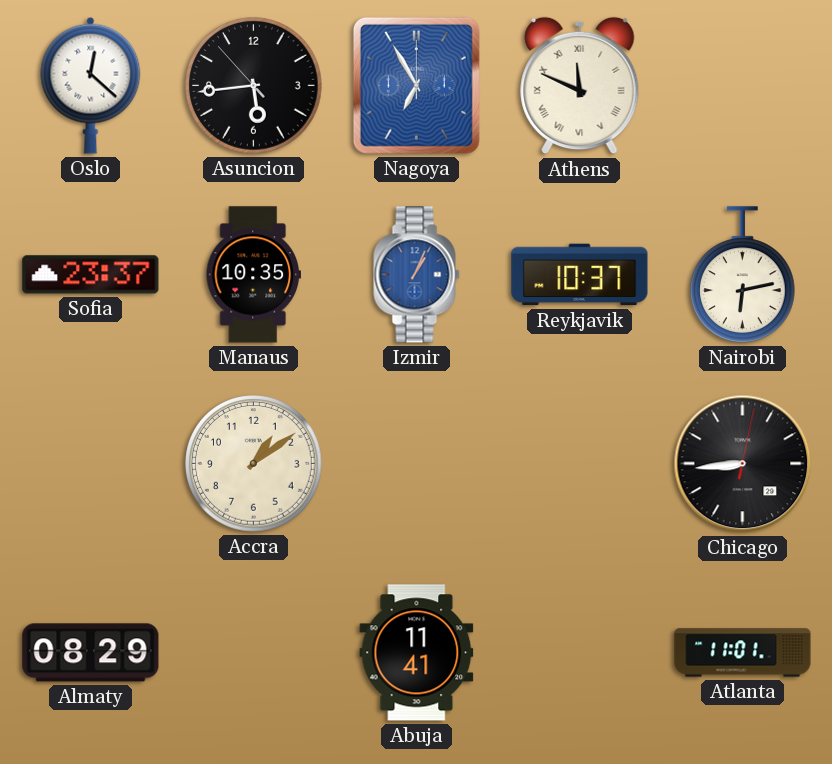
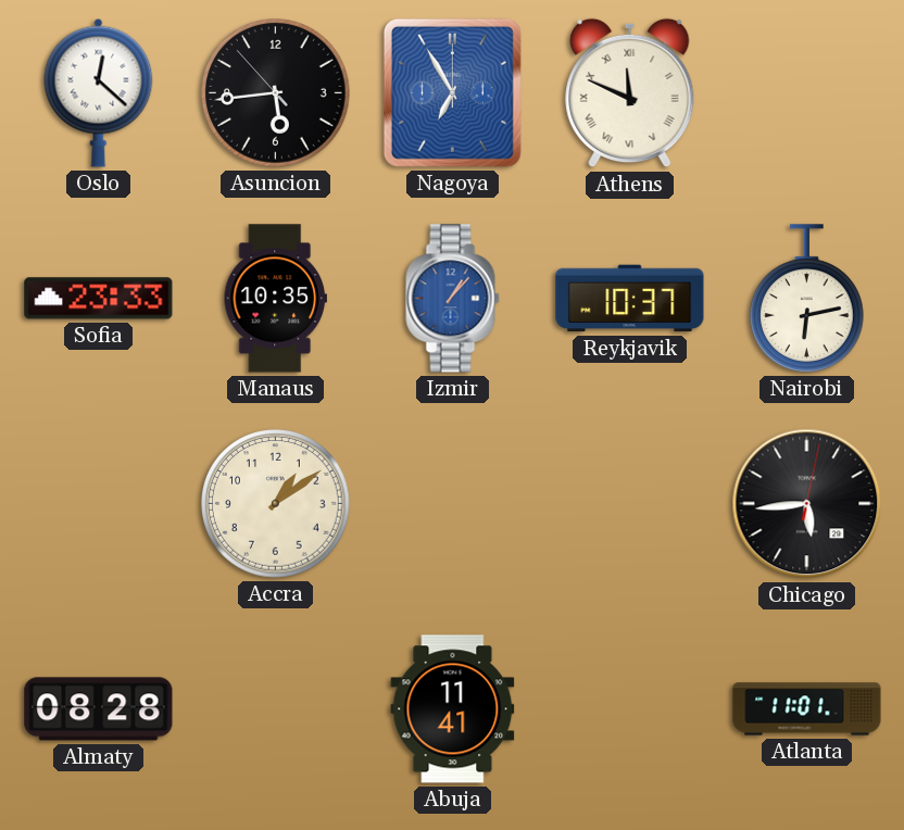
Sofia: 23:37 -> 23:33
Izmir: 1:04 -> 1:07
Chicago: 8:44 -> 5:44
Almaty: 08:29 -> 08:28
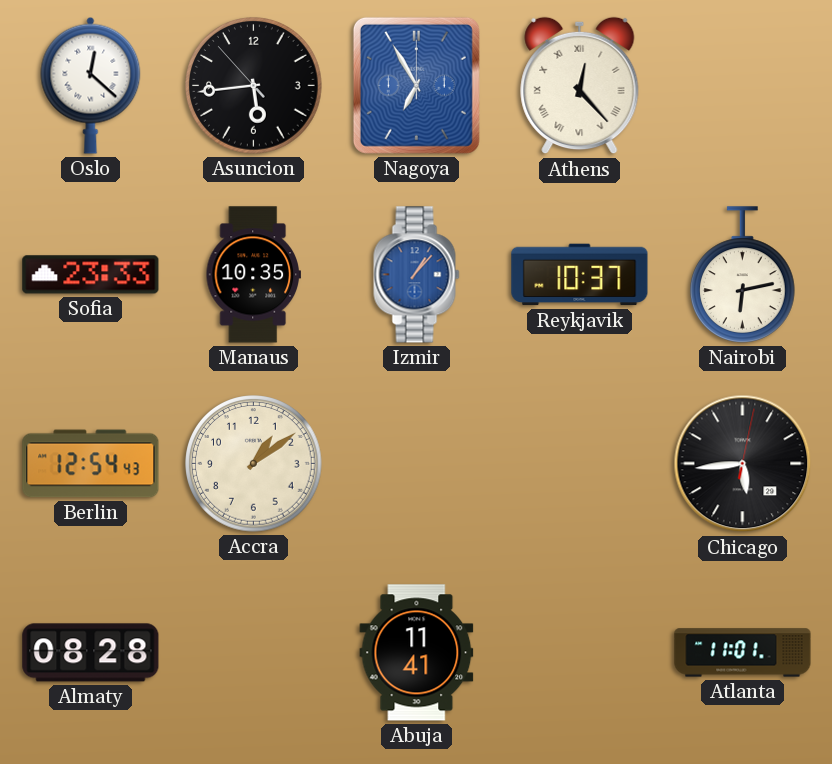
Athens: 11:49 -> 12:23
Berlin: none -> 12:54
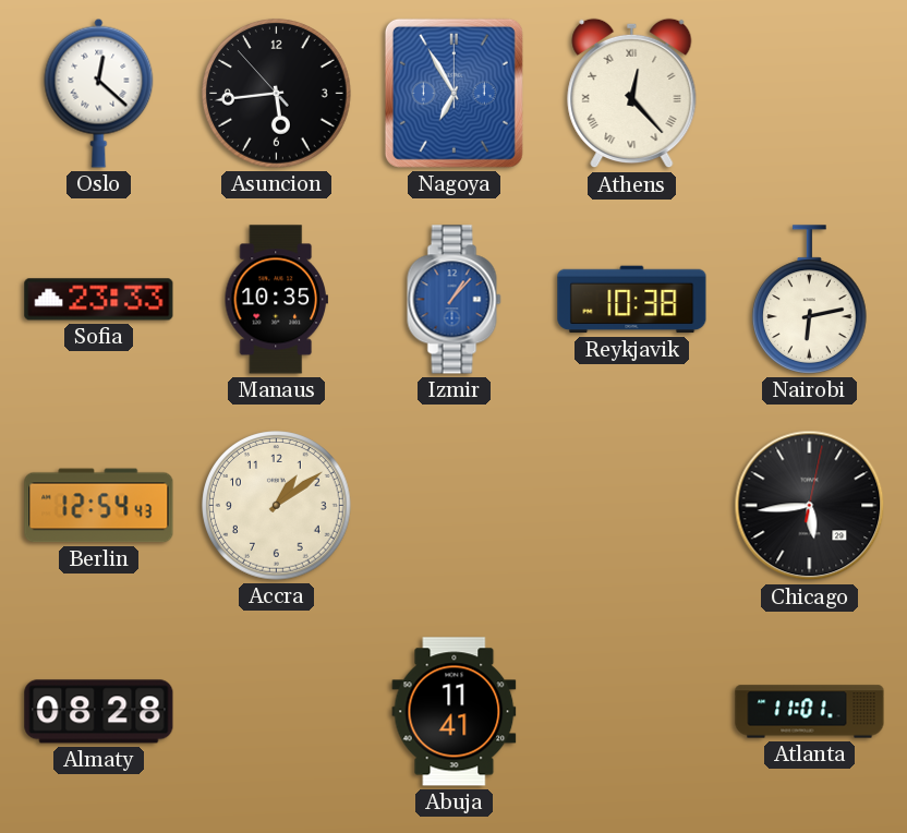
Reykjavik: 10:37 -> 10:38
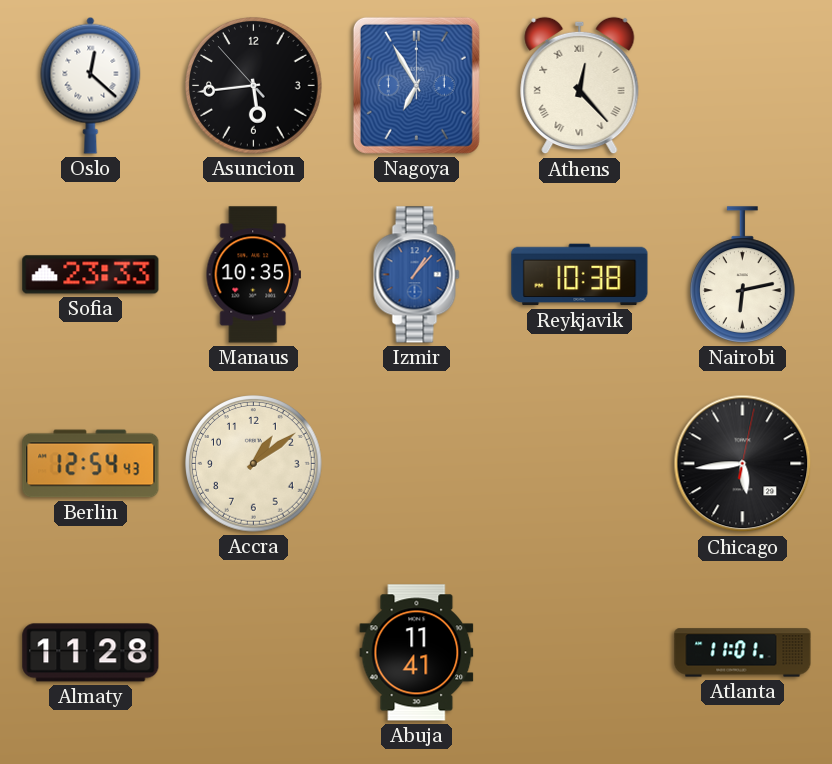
Almaty: 08:28 -> 11:28
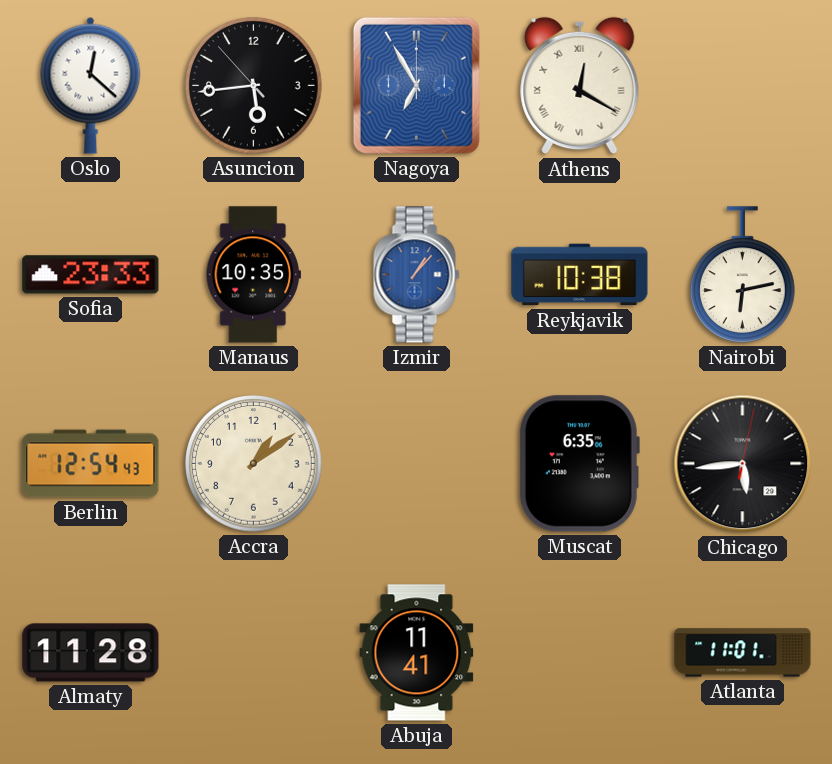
Athens: 12:23 -> 12:20
Muscat: none -> 6:35
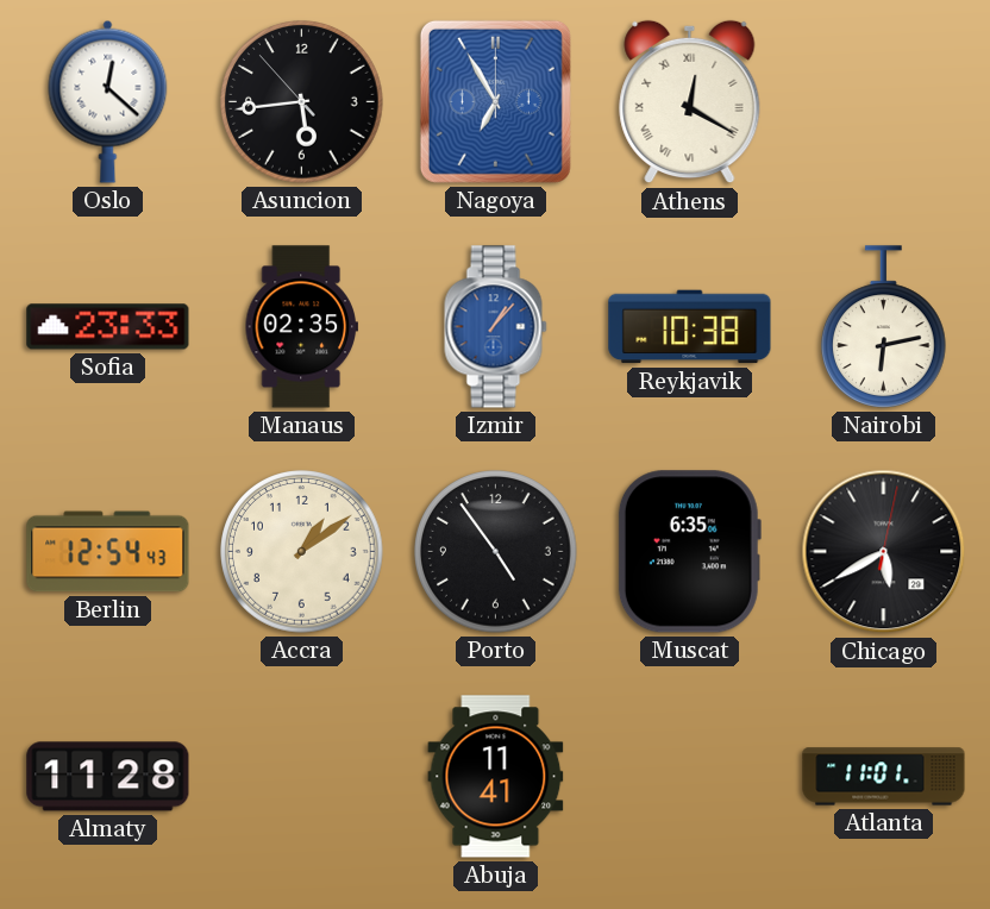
Manaus: 10:35 -> 02:35
Porto: none -> 4:54
Chicago: 5:44 -> 5:40
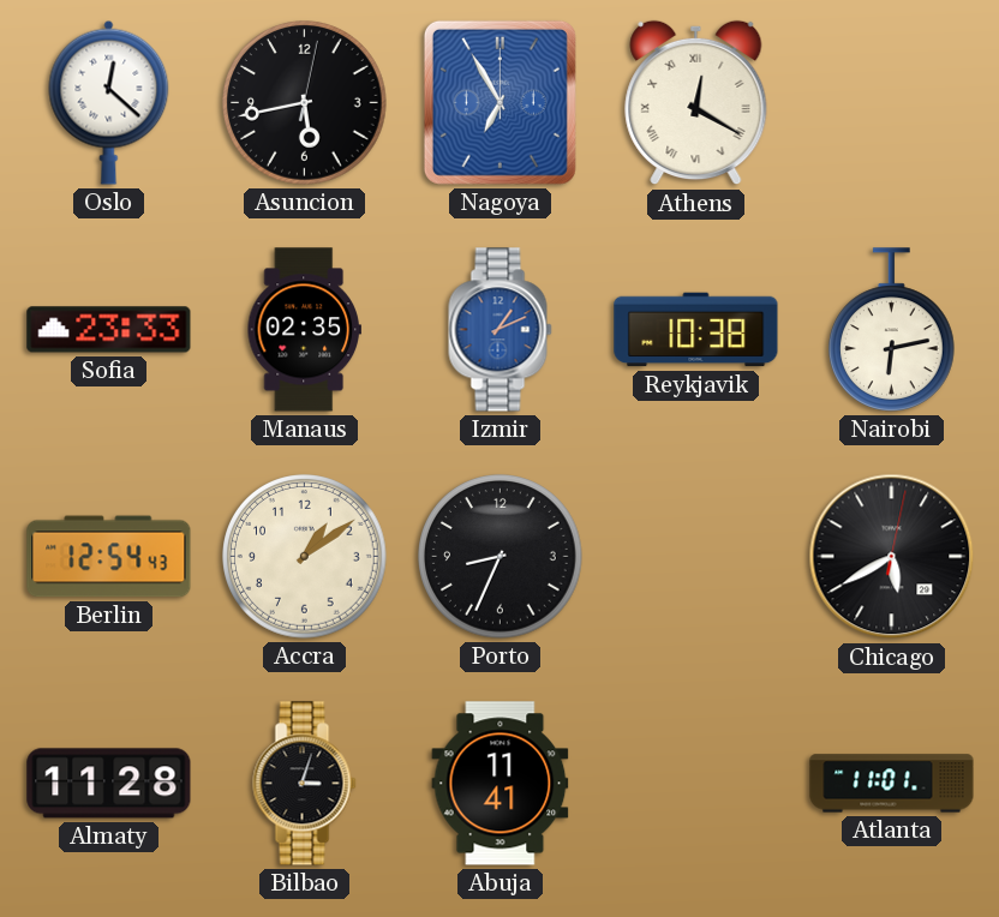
Asuncion: 5:43:53 -> 5:43:02
Izmir: 1:07 -> 1:11
Porto: 4:54 -> 8:34
Muscat: 6:35 -> none
Bilbao: none -> 3:03
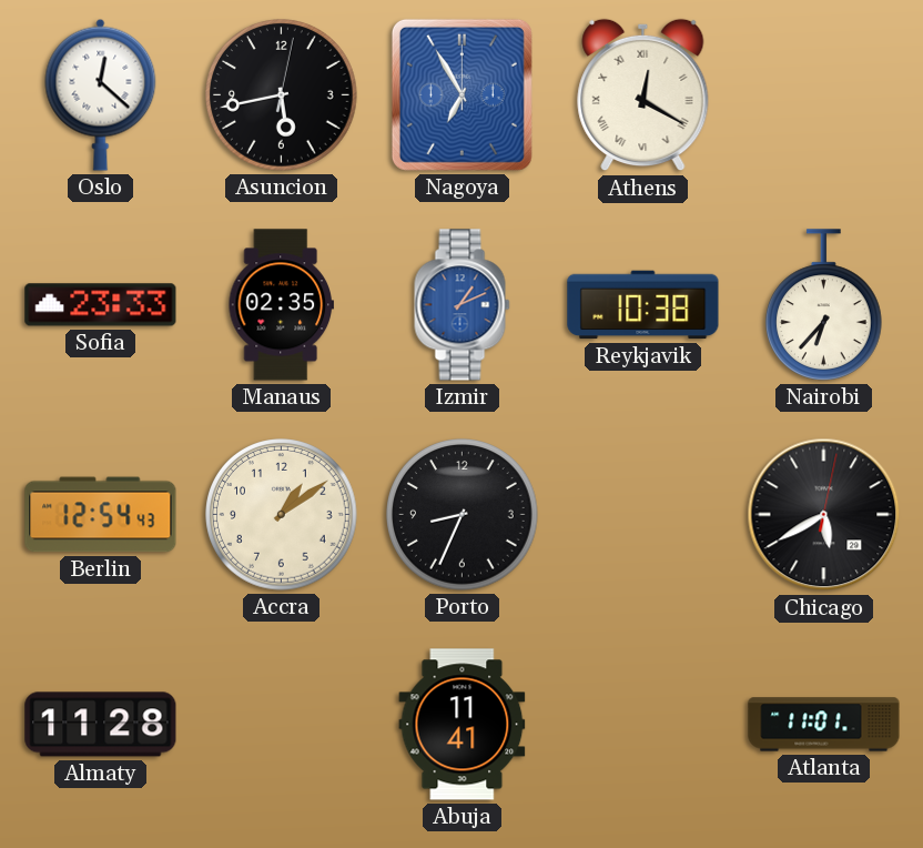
Nairobi: 6:13 -> 6:37
Bilbao: 3:03 -> none
